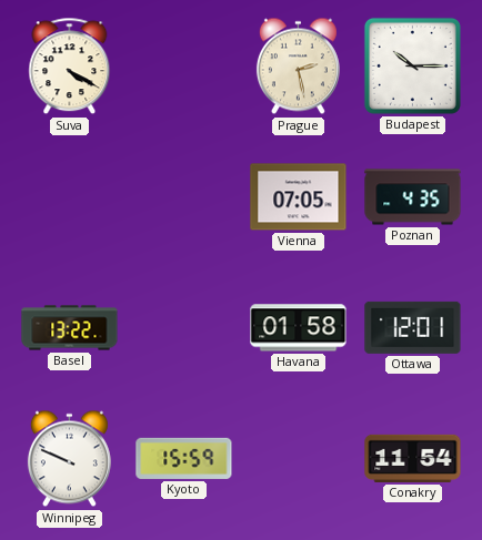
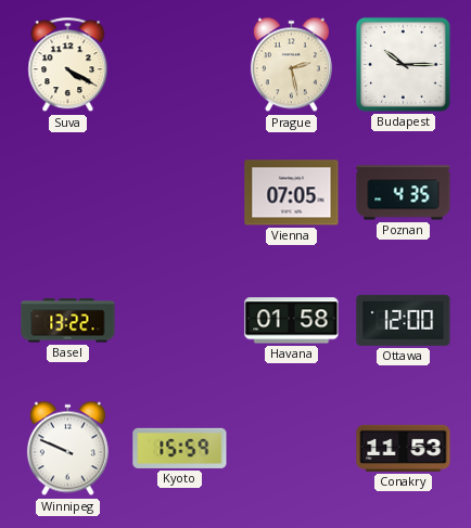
Ottawa: 12:01 -> 12:00
Conakry: 11:54 -> 11:53
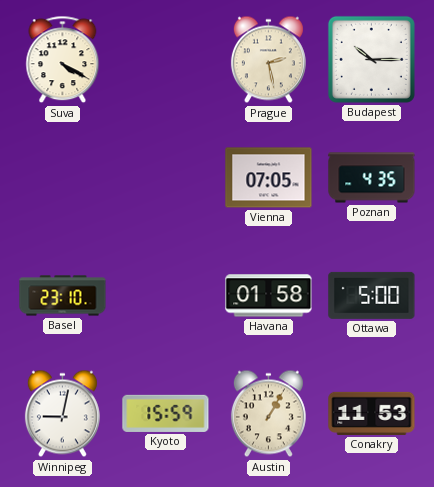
Basel: 13:22 -> 23:10
Ottawa: 12:00 -> 5:00
Winnipeg: 9:49 -> 9:02
Austin: none -> 1:05
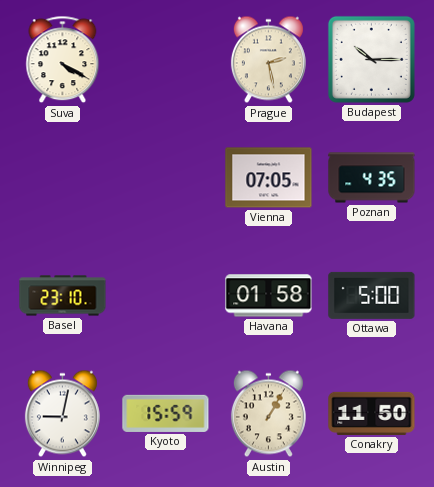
Conakry: 11:53 -> 11:50
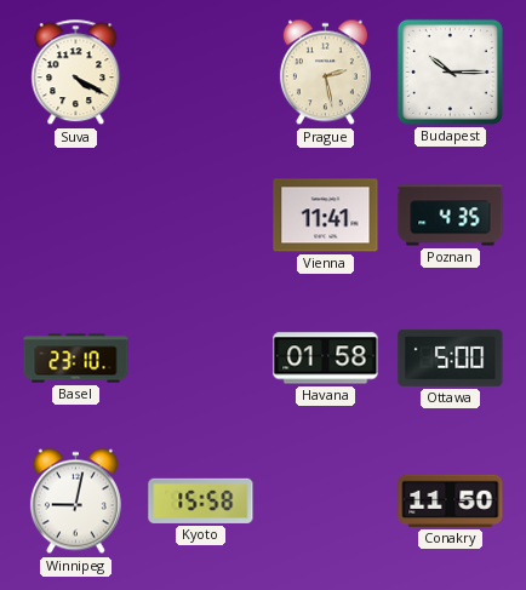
Vienna: 07:05 -> 11:41
Kyoto: 15:59 -> 15:58
Austin: 1:05 -> none
